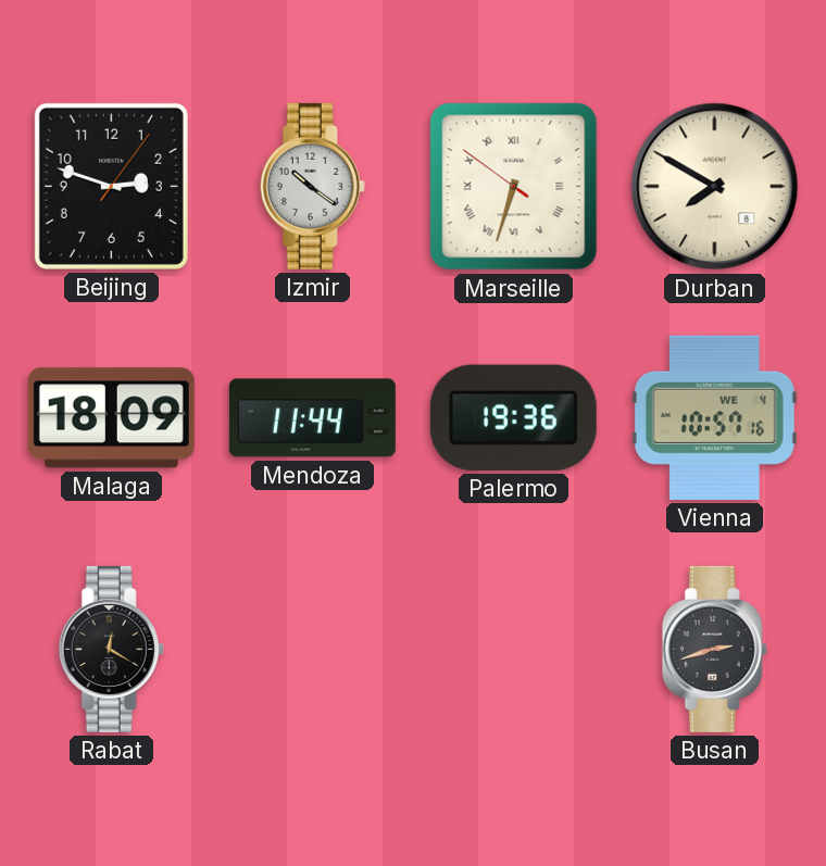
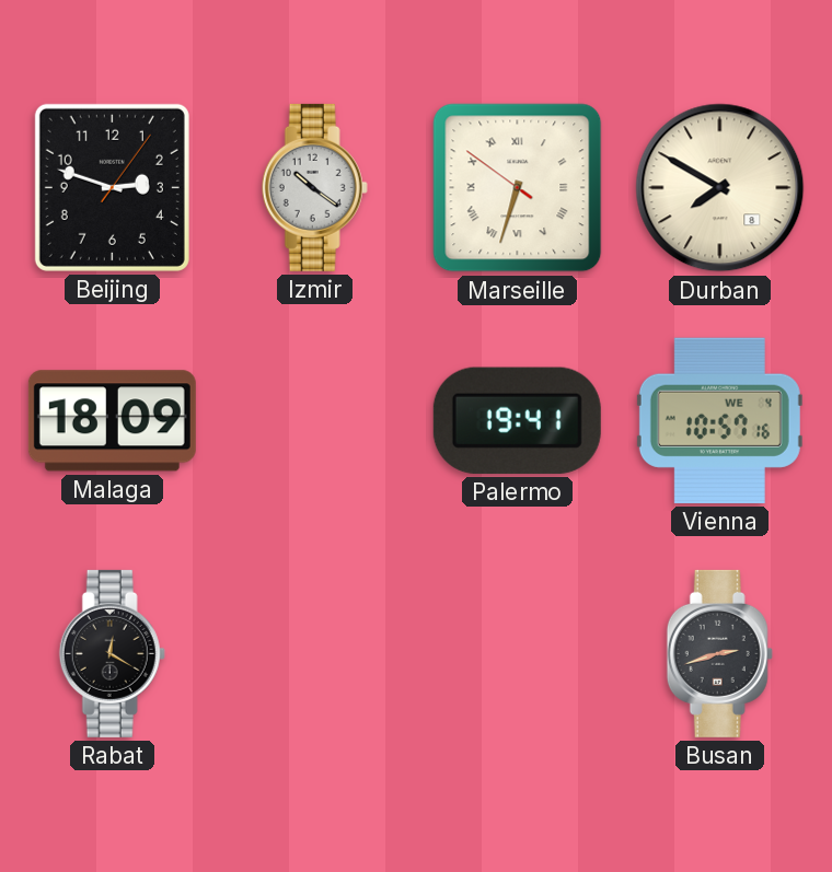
Mendoza: 11:44 -> none
Palermo: 19:36 -> 19:41
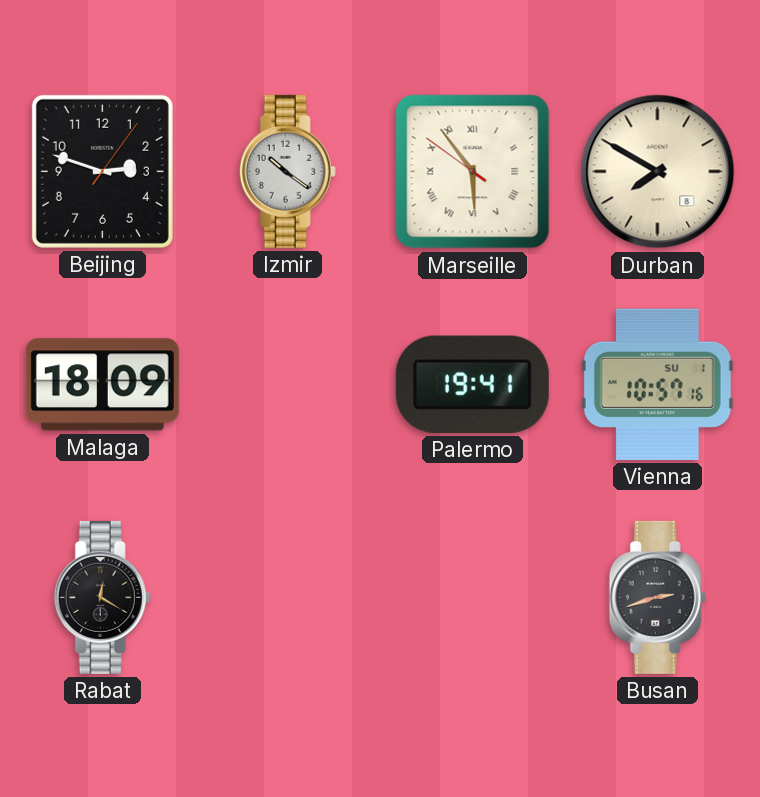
Marseille: 6:32 -> 5:53
Vienna date: WE 4 -> SU 1
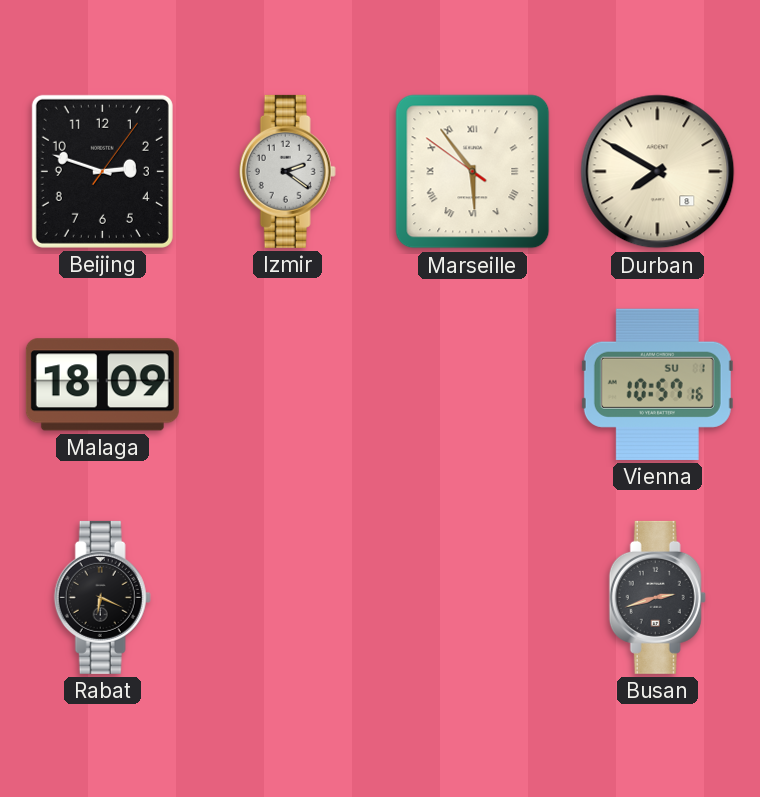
Izmir: 10:21 -> 2:21
Palermo: 19:41 -> none
Rabat: 12:20 -> 6:19
